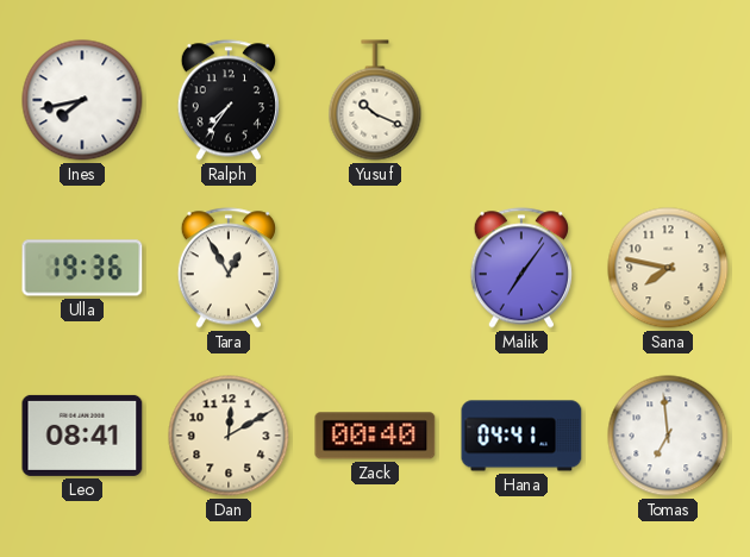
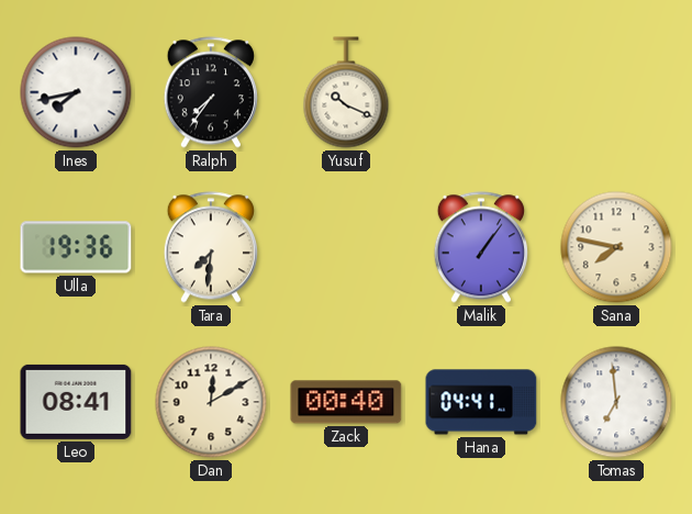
Tara: 12:55 -> 7:31
Malik: 7:06 -> 1:06
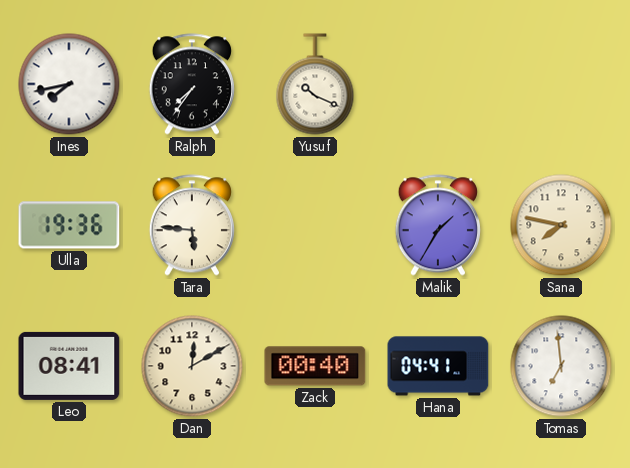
Tara: 7:31 -> 5:46
Malik: 1:06 -> 1:35
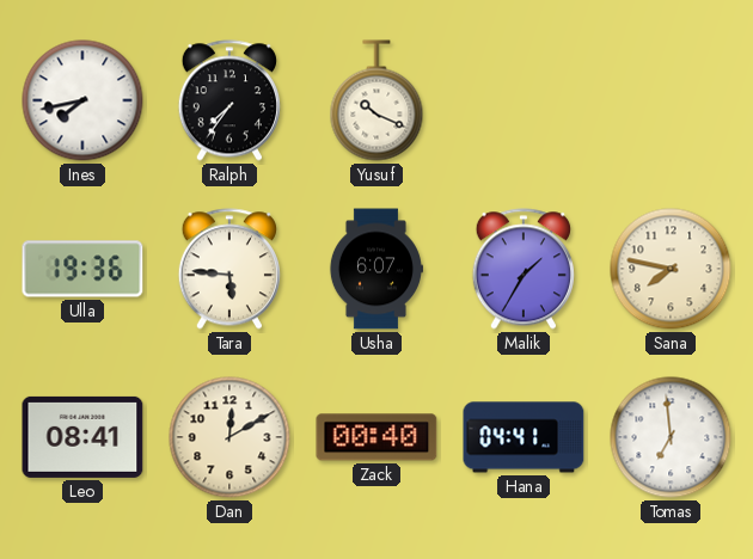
Usha: none -> 6:07
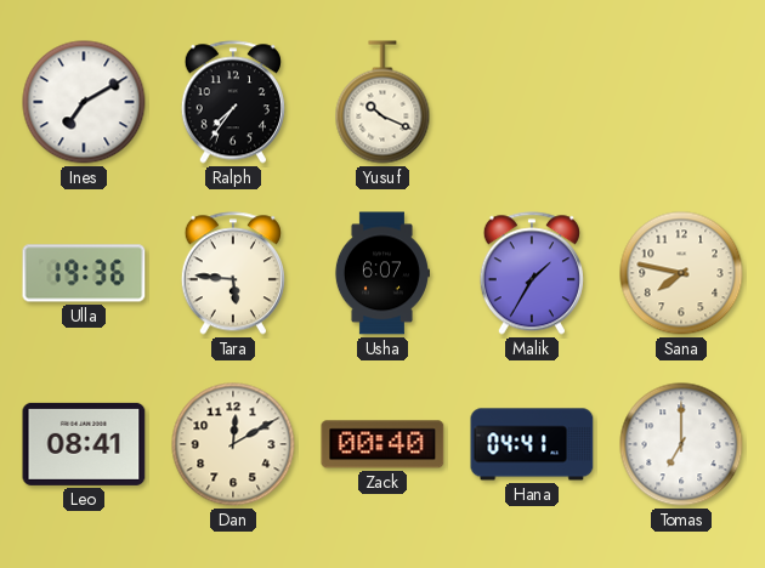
Ines: 7:43 -> 7:10
Tomas: 6:59 -> 7:00
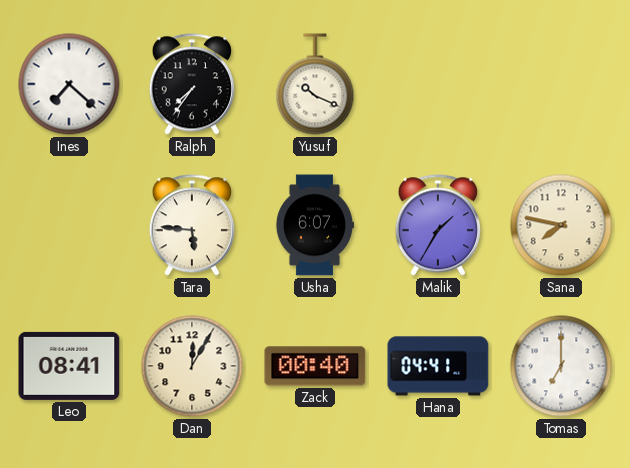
Ines: 7:10 -> 7:22
Ulla: 19:36 -> none
Dan: 12:10 -> 12:05
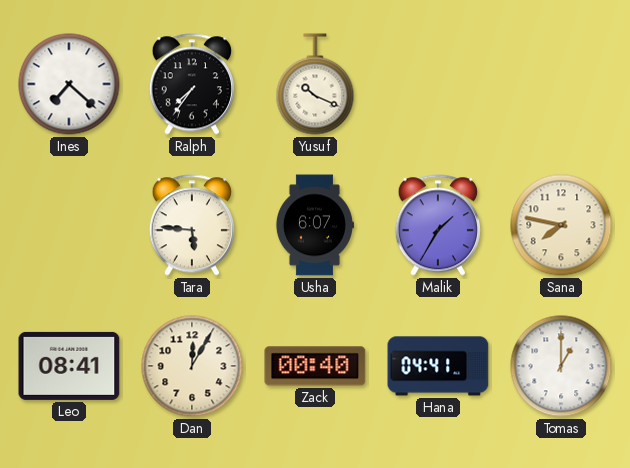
Tomas: 7:00 -> 1:00
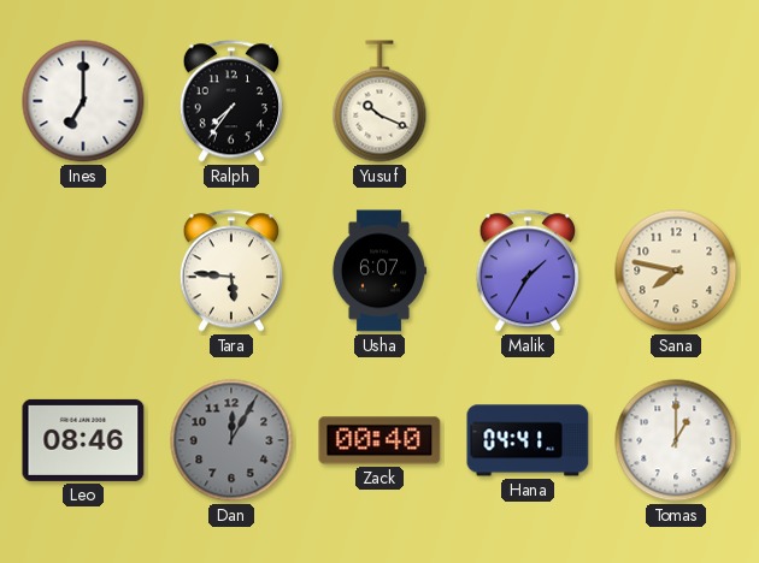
Ines: 7:22 -> 7:00
Leo: 08:41 -> 08:46
Dan dial: cream -> grey
